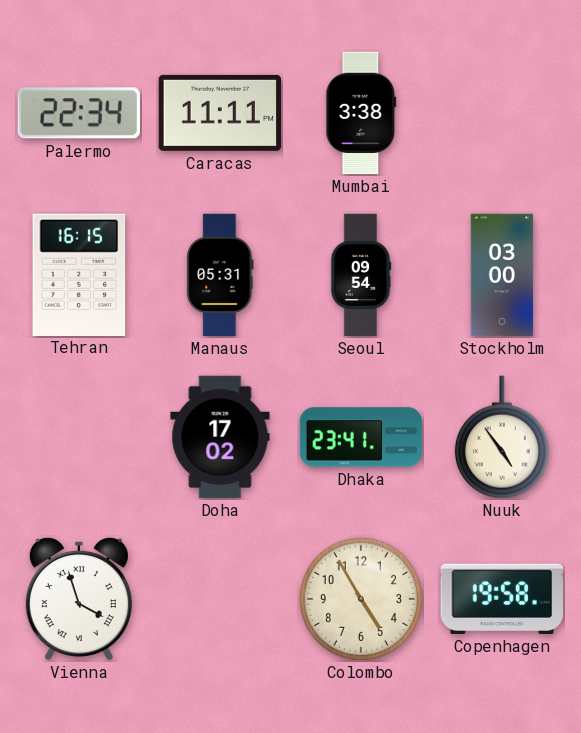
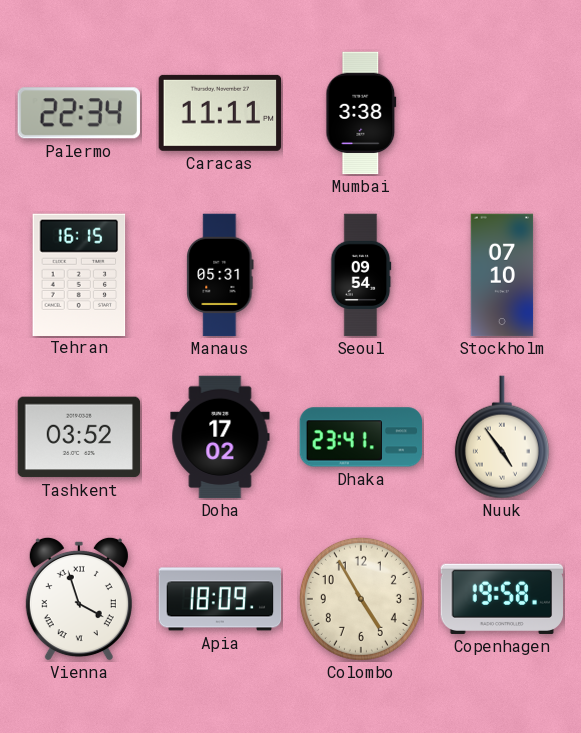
Stockholm: 03:00 -> 07:10
Tashkent: none -> 03:52
Apia: none -> 18:09
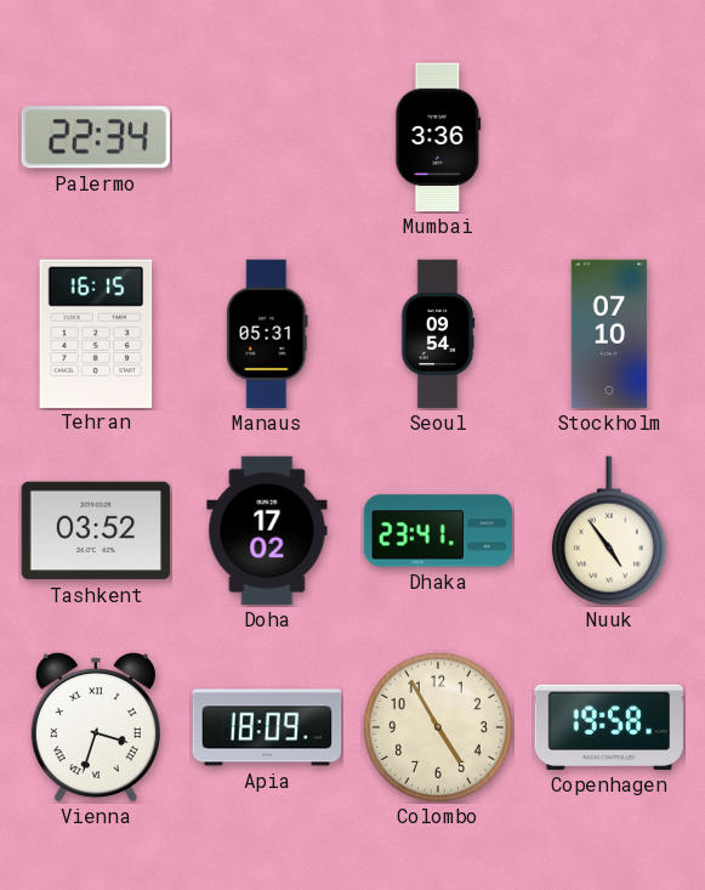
Caracas: 11:11 -> none
Mumbai: 3:38 -> 3:36
Vienna: 3:57 -> 3:33
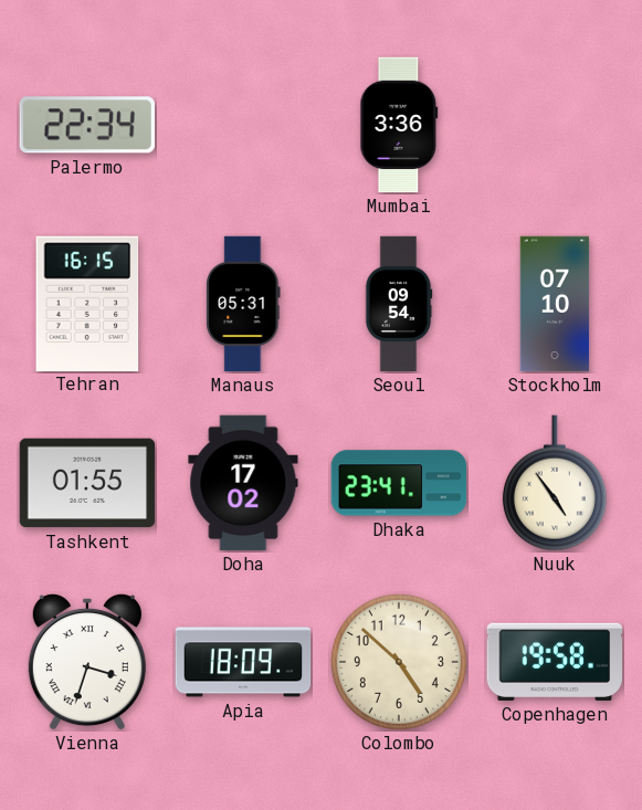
Tashkent: 03:52 -> 01:55
Colombo: 4:55 -> 4:52
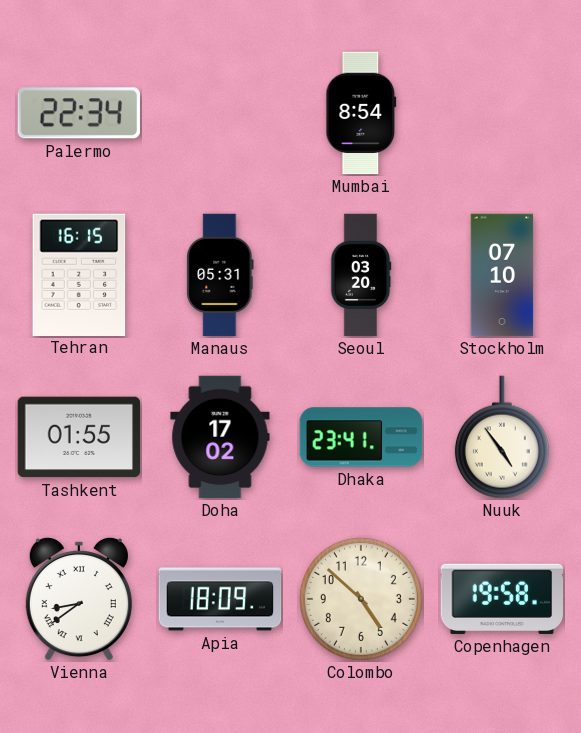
Mumbai: 3:36 -> 8:54
Seoul: 09:54 -> 03:20
Vienna: 3:33 -> 8:39
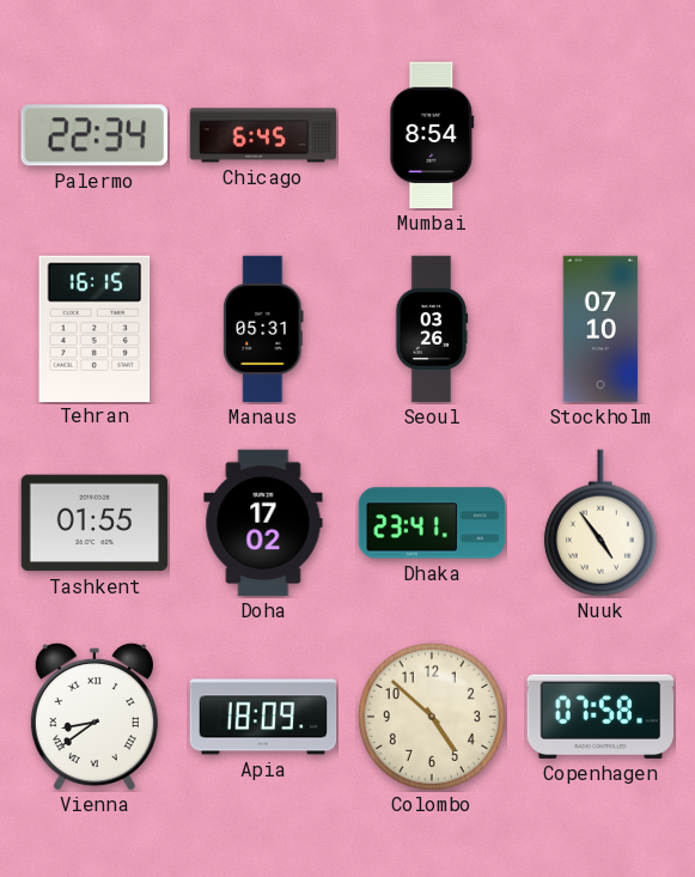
Chicago: none -> 6:45
Seoul: 03:20 -> 03:26
Copenhagen: 19:58 -> 07:58
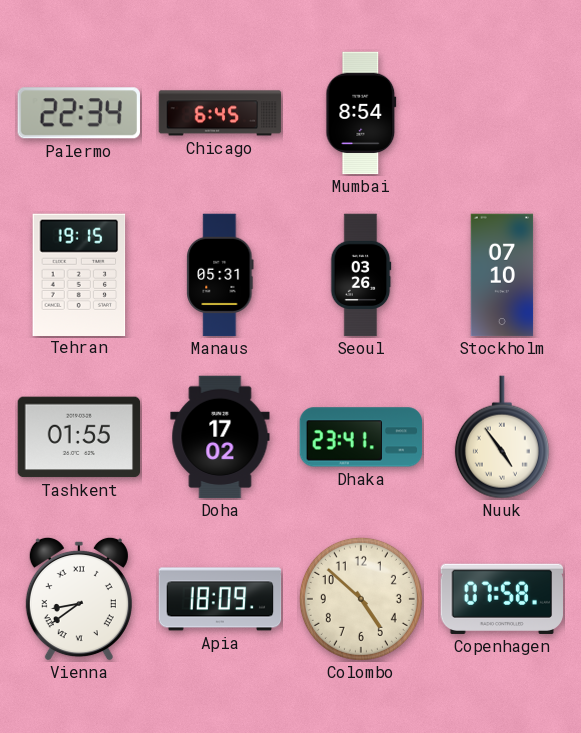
Tehran: 16:15 -> 19:15
